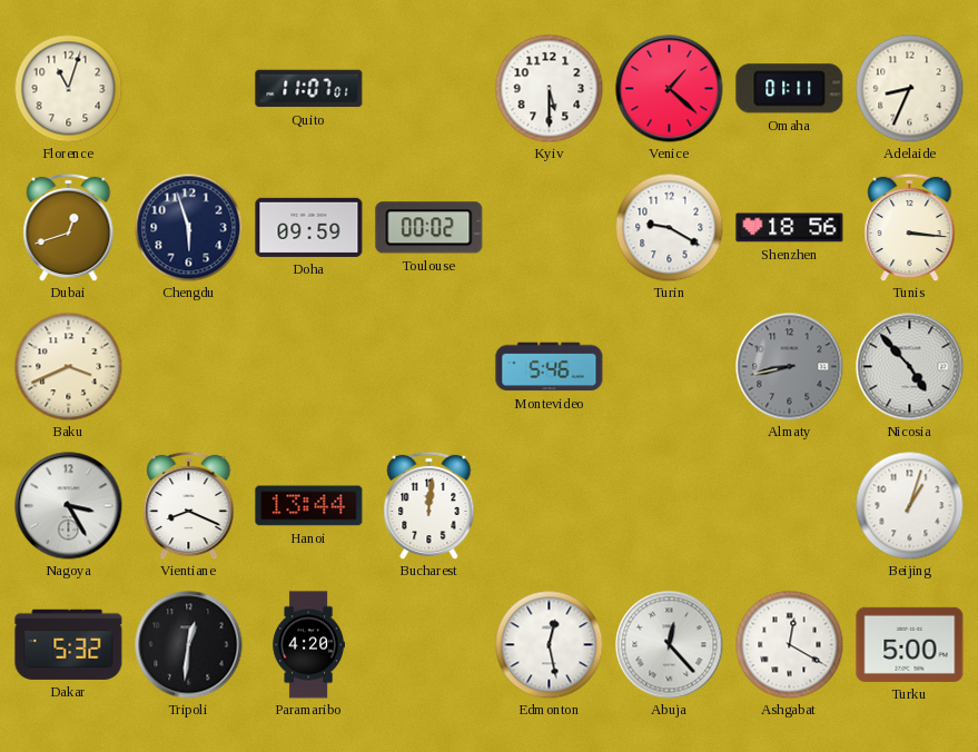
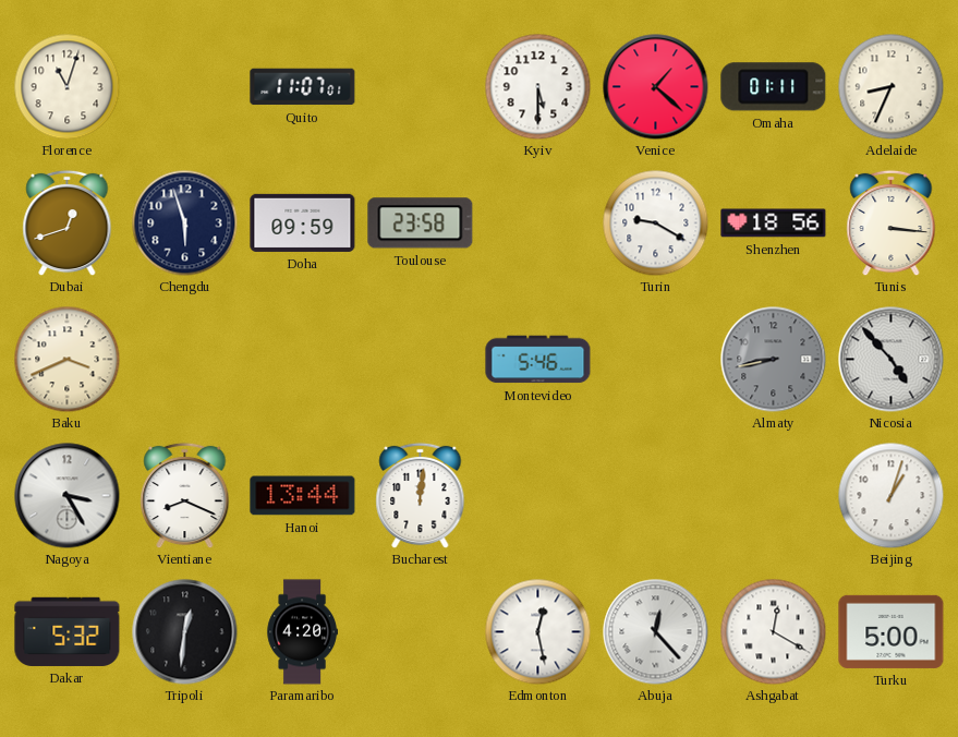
Toulouse: 00:02 -> 23:58
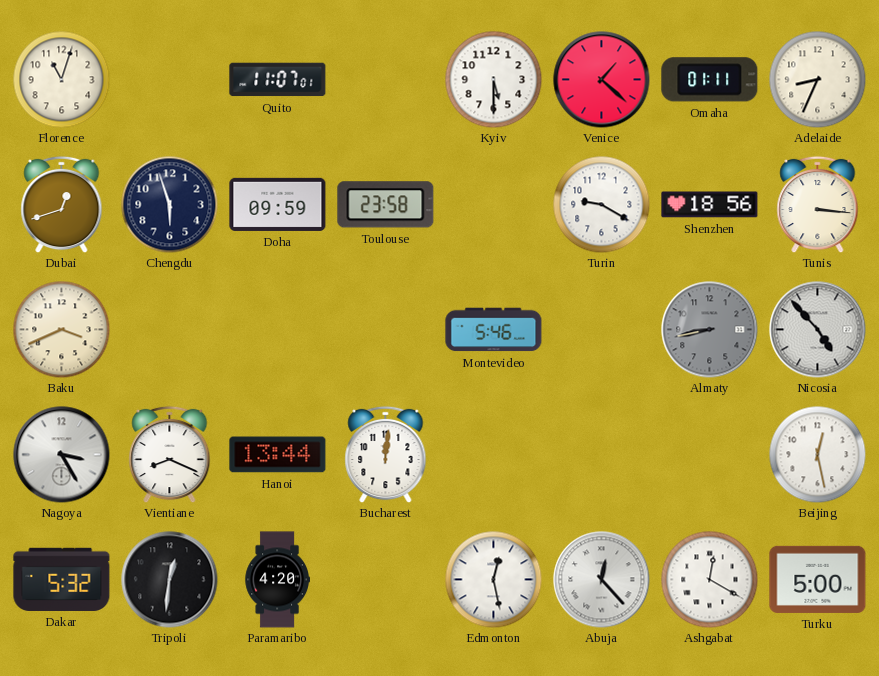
Beijing: 1:03 -> 12:28
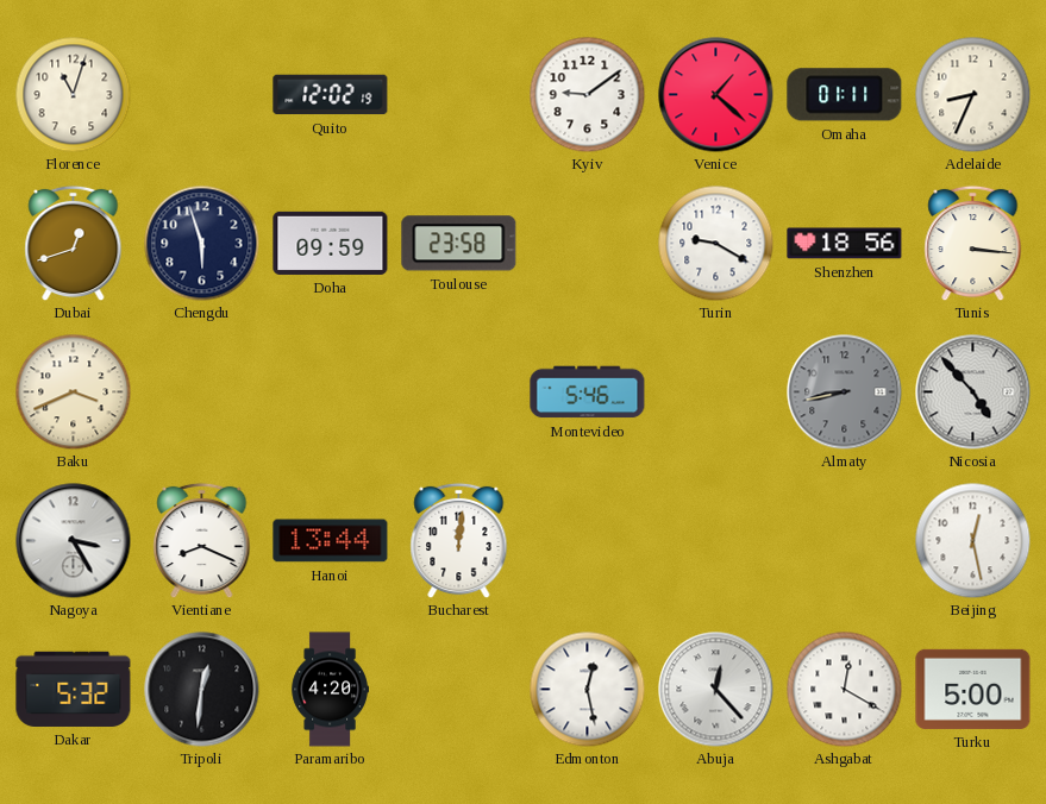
Quito: 11:07 -> 12:02
Kyiv: 5:30 -> 9:09
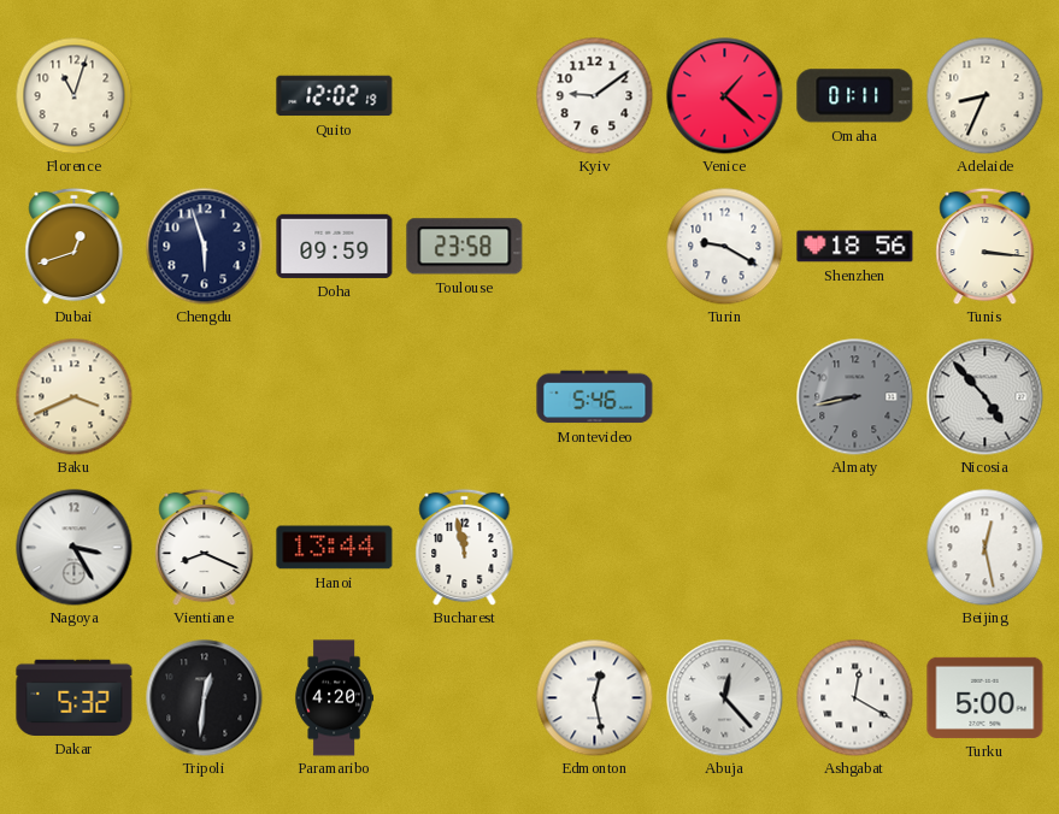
Bucharest: 12:01 -> 11:58
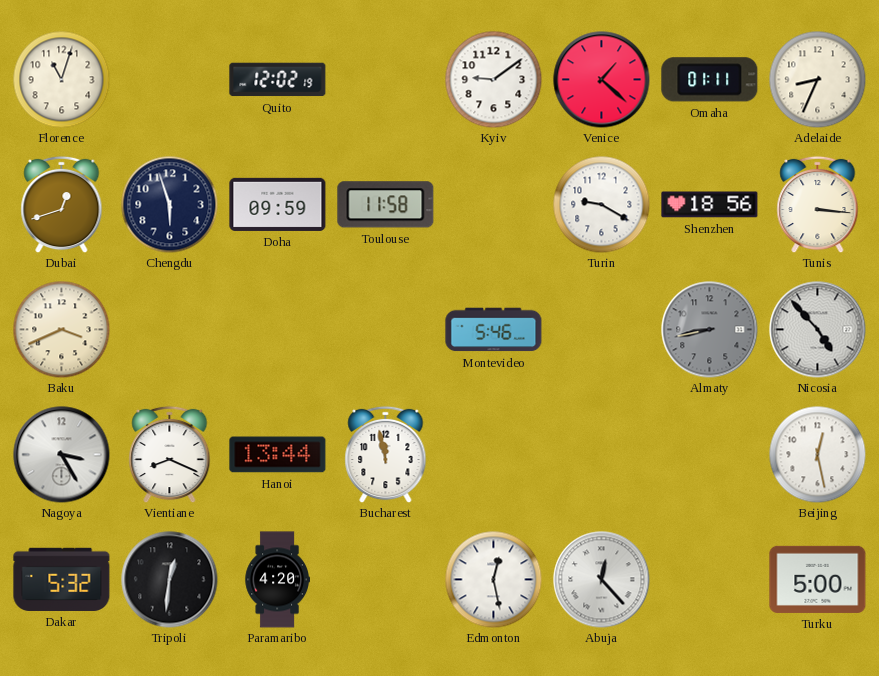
Toulouse: 23:58 -> 11:58
Ashgabat: 12:20 -> none
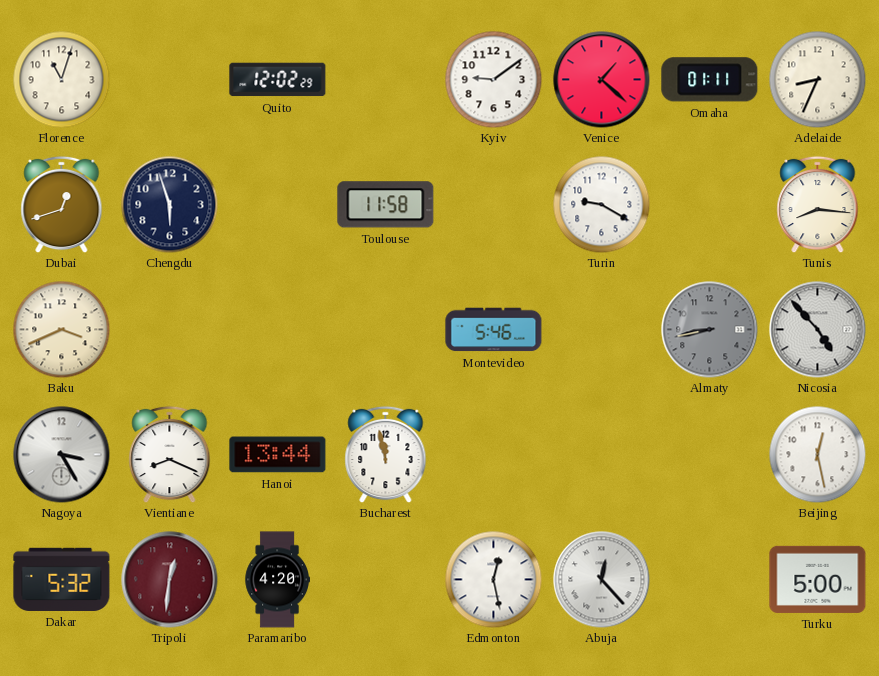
Quito: 12:02:19 -> 12:02:29
Doha: 09:59 -> none
Shenzhen: 18:56 -> none
Tunis: 3:16 -> 8:16
Tripoli dial: black -> burgundy
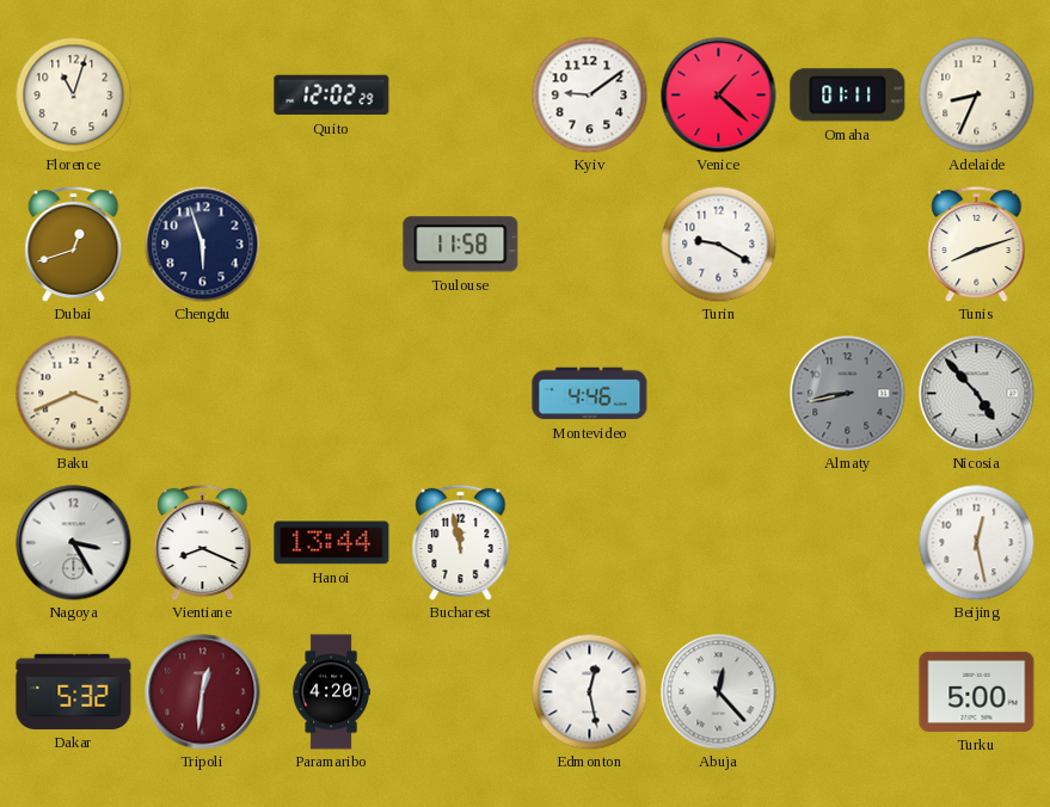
Tunis: 8:16 -> 8:12
Montevideo: 5:46 -> 4:46
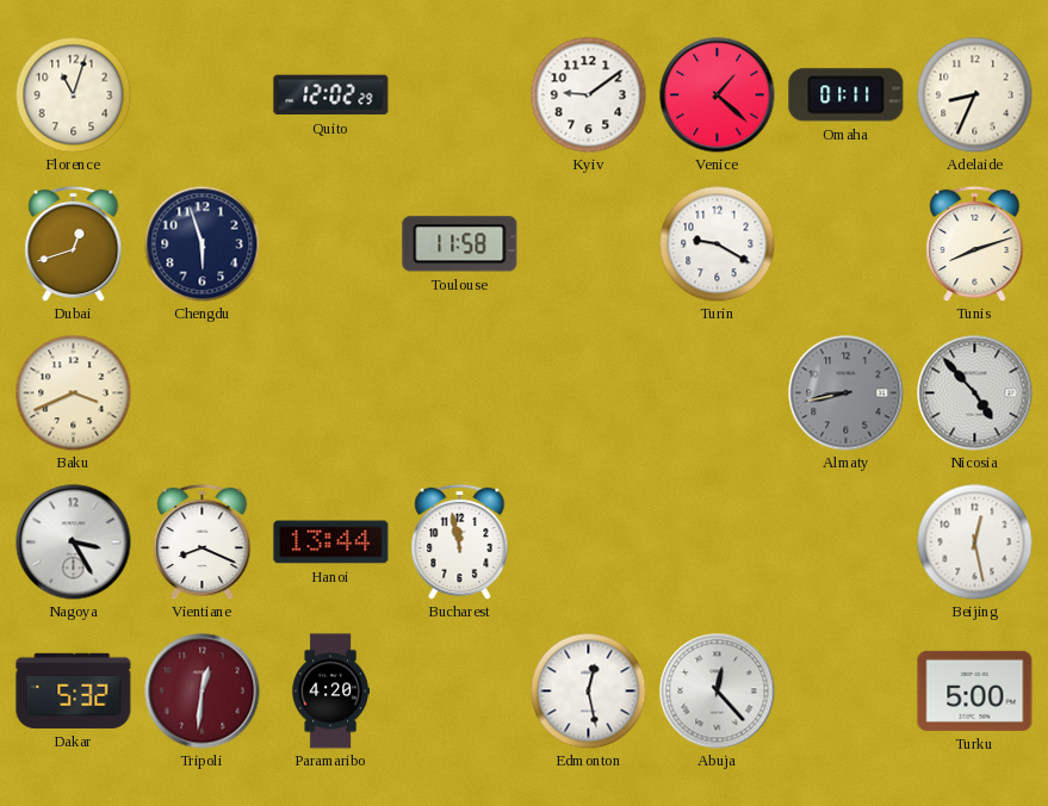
Montevideo: 4:46 -> none
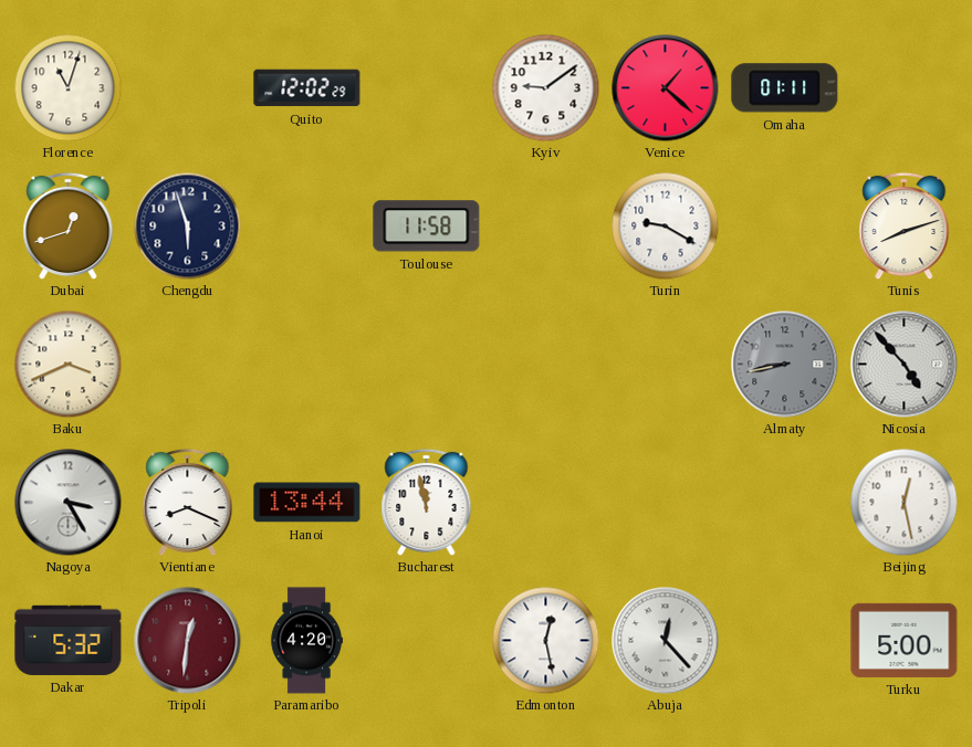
Adelaide: 8:34 -> none
